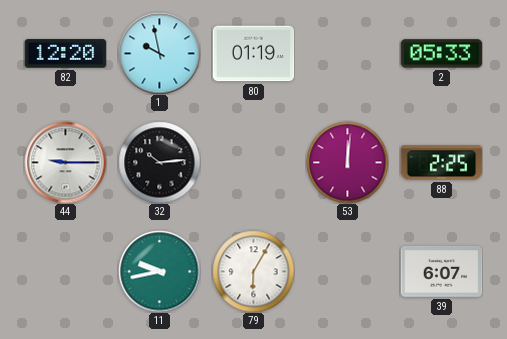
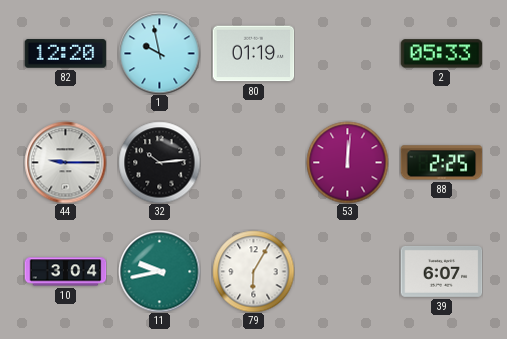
10: none -> 3:04
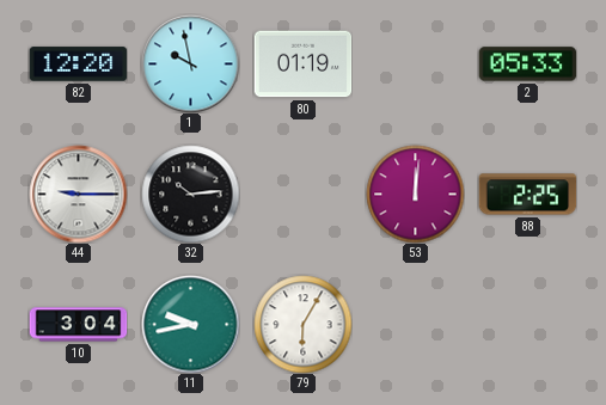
39: 6:07 -> none
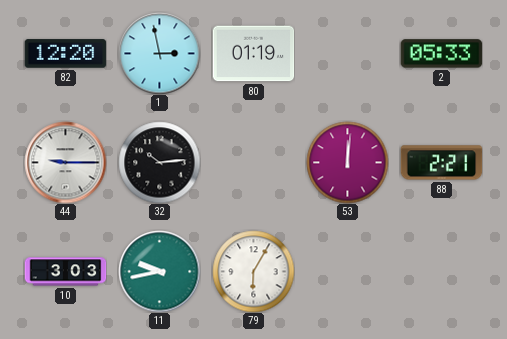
1: 9:58 -> 2:58
88: 2:25 -> 2:21
10: 3:04 -> 3:03
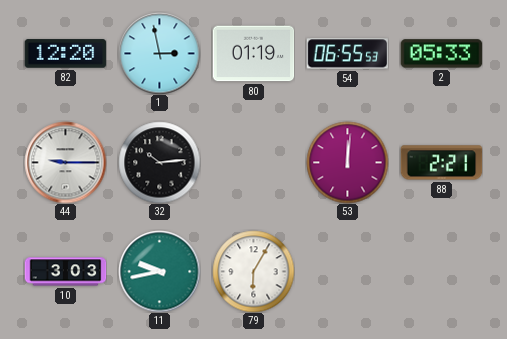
54: none -> 06:55
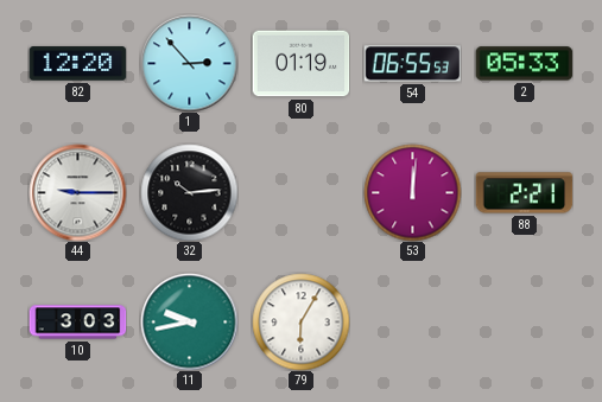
1: 2:58 -> 2:53
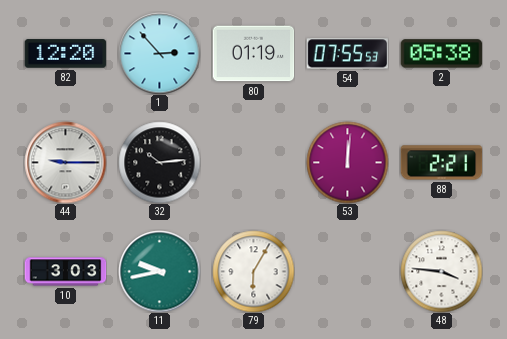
54: 06:55 -> 07:55
2: 05:33 -> 05:38
48: none -> 3:46
